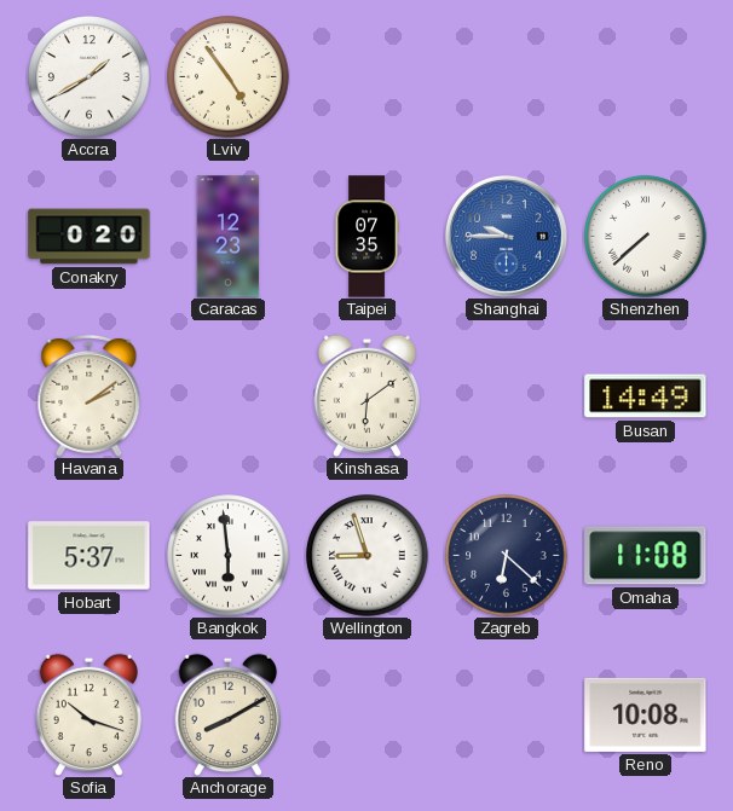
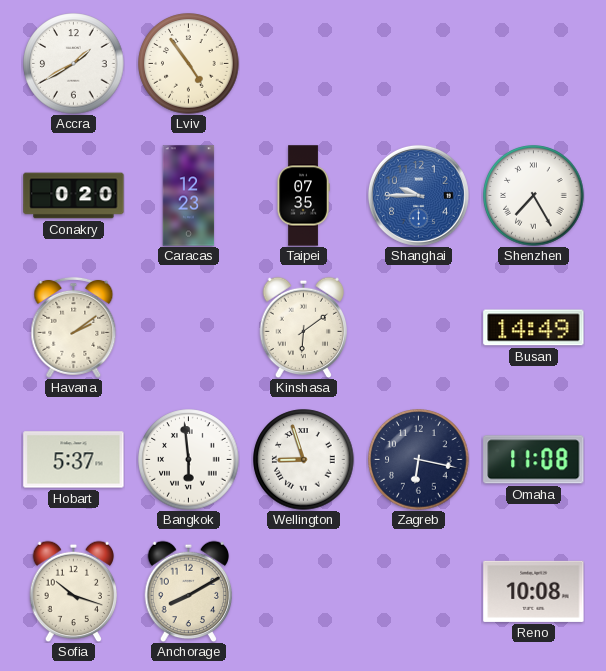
Shenzhen: 7:38 -> 7:25
Zagreb: 6:22 -> 6:17
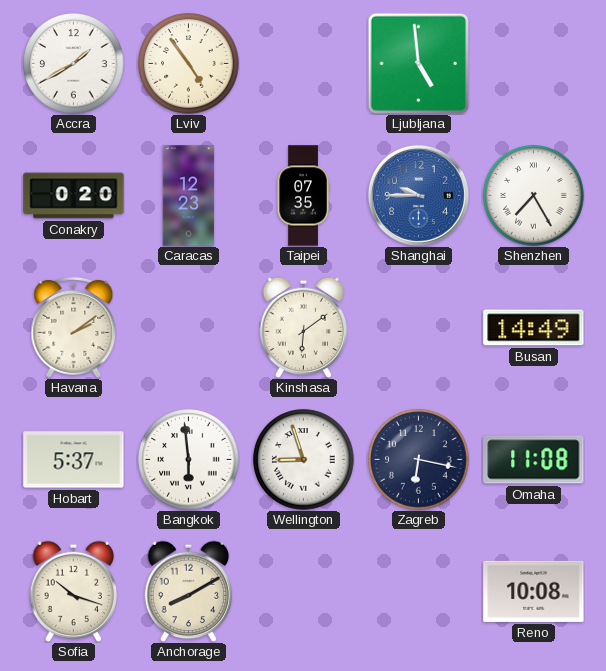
Ljubljana: none -> 4:59
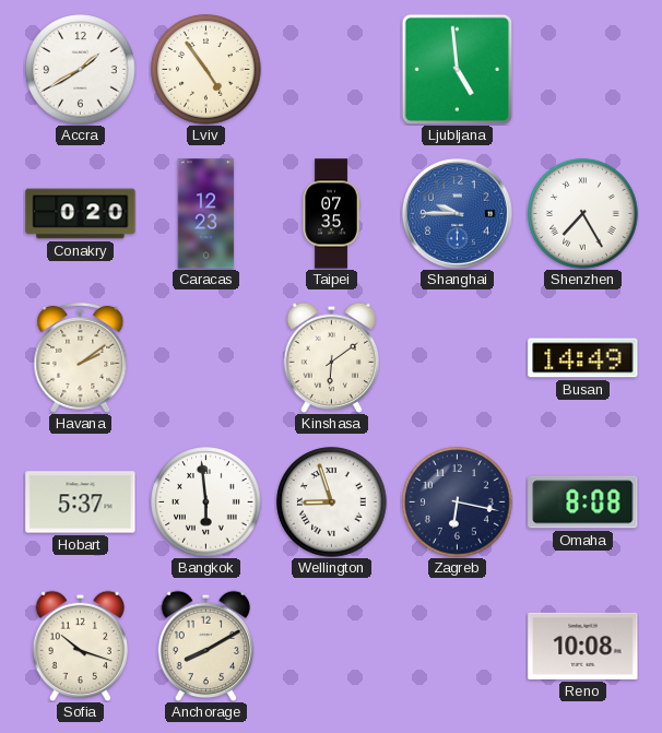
Omaha: 11:08 -> 8:08
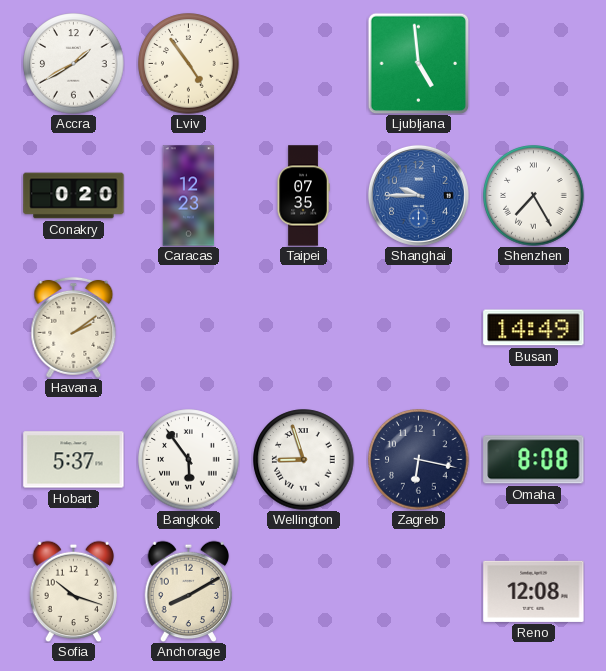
Kinshasa: 6:09 -> none
Bangkok: 5:59 -> 5:54
Reno: 10:08 -> 12:08
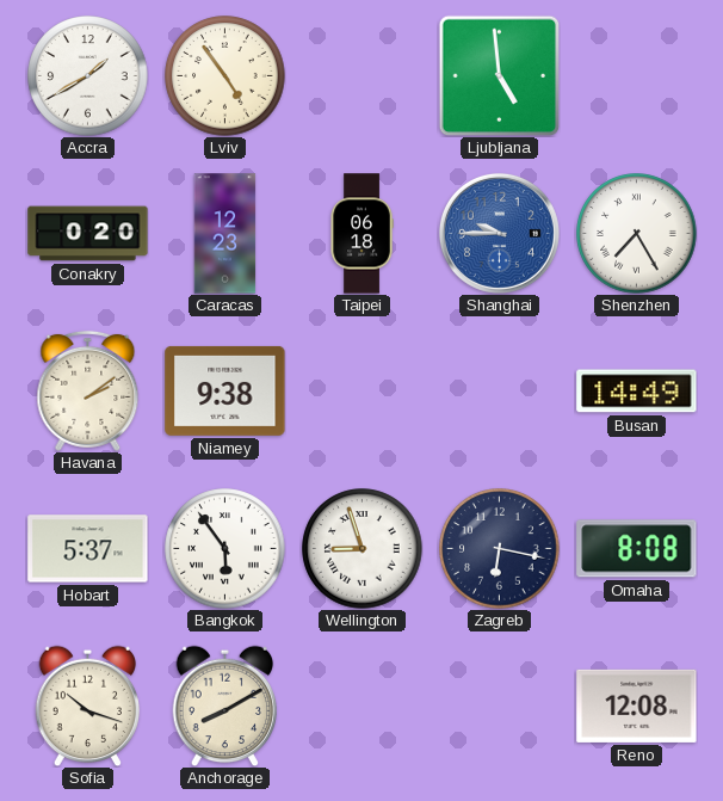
Taipei: 07:35 -> 06:18
Niamey: none -> 9:38
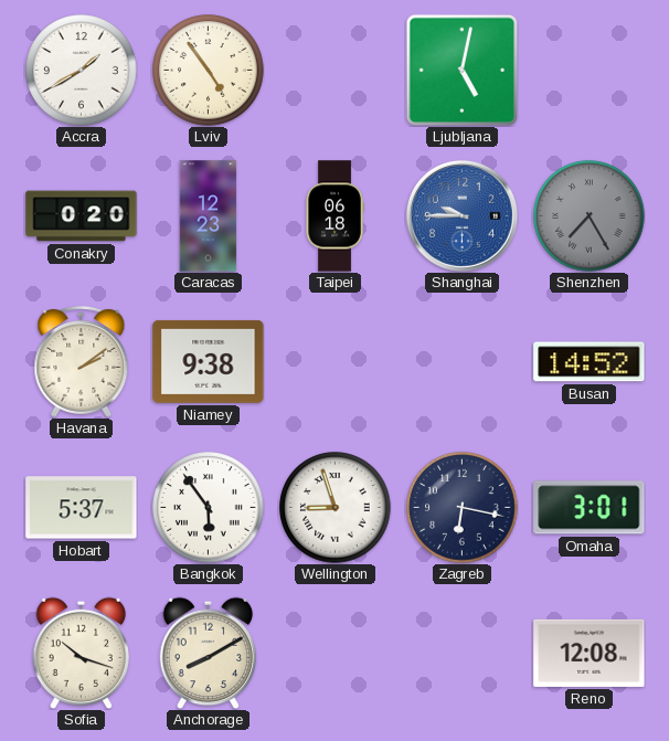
Ljubljana: 4:59 -> 5:02
Shenzhen dial: white -> grey
Busan: 14:49 -> 14:52
Omaha: 8:08 -> 3:01
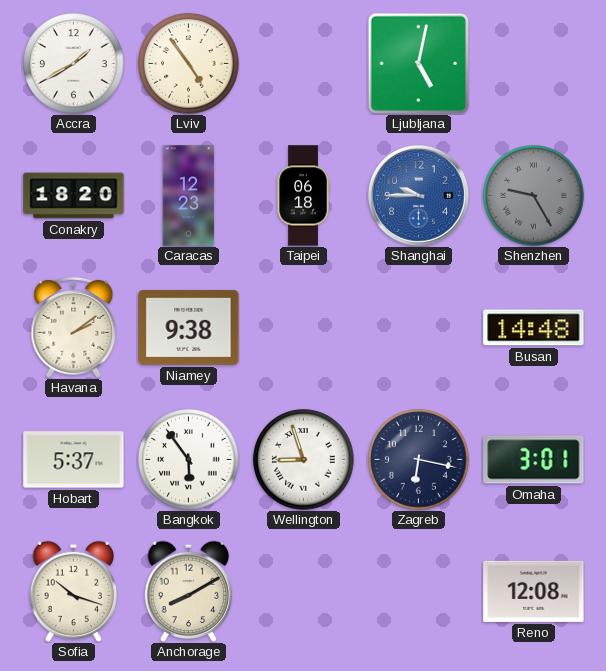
Conakry: 0:20 -> 18:20
Shenzhen: 7:25 -> 9:25
Busan: 14:52 -> 14:48
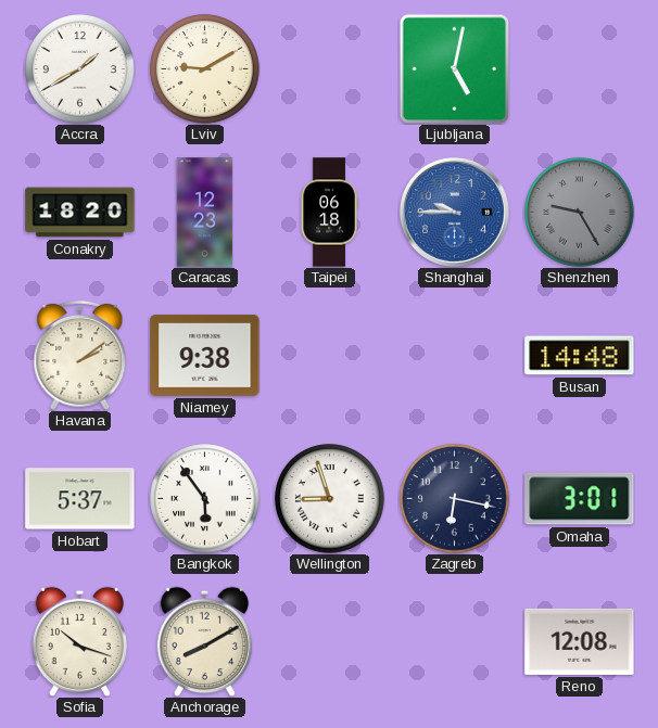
Lviv: 4:54 -> 9:10
